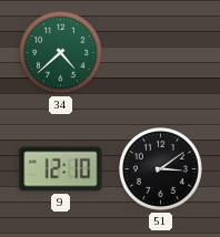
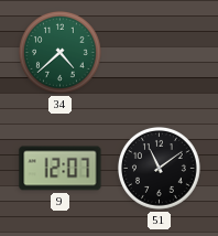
9: 12:10 -> 12:07
51: 3:09 -> 11:09
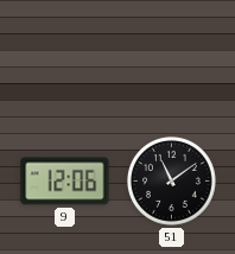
34: 4:38 -> none
9: 12:07 -> 12:06
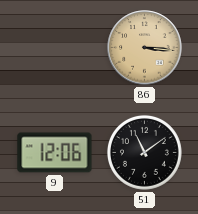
86: none -> 3:16
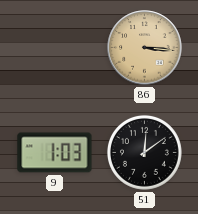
9: 12:06 -> 1:03
51: 11:09 -> 12:09
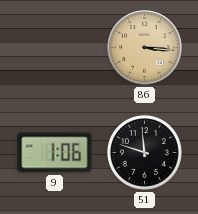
9: 1:03 -> 1:06
51: 12:09 -> 11:48
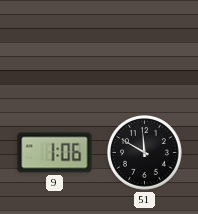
86: 3:16 -> none
51: 11:48 -> 11:50
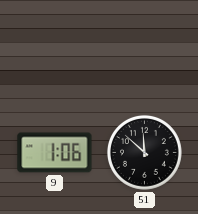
51: 11:50 -> 11:52
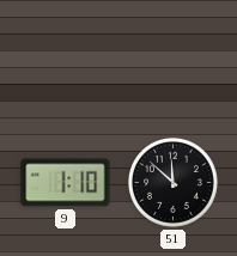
9: 1:06 -> 1:10
